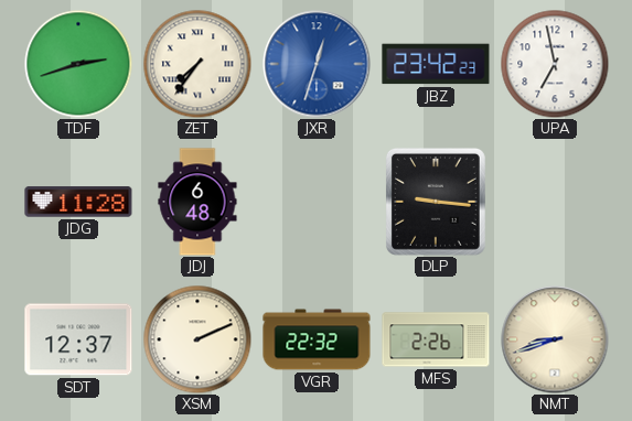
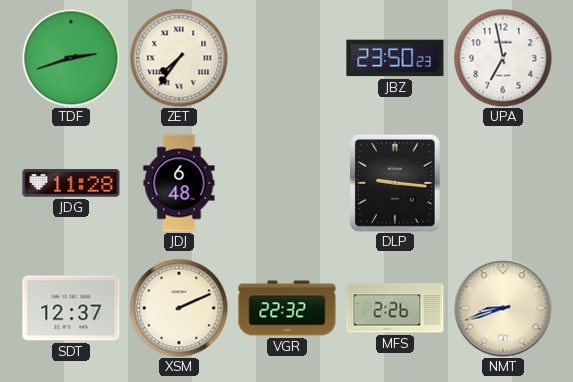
JXR: 12:33 -> none
JBZ: 23:42 -> 23:50
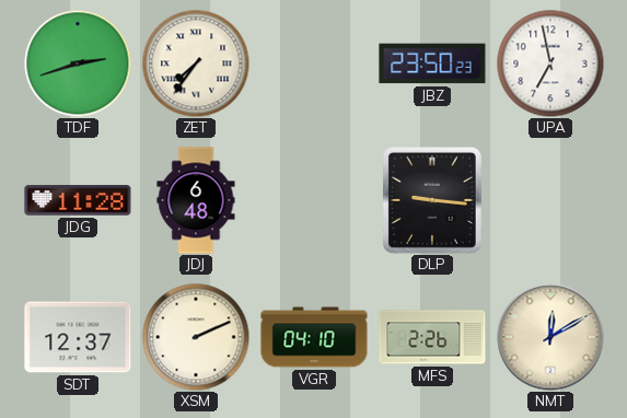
VGR: 22:32 -> 04:10
NMT: 8:42 -> 12:10
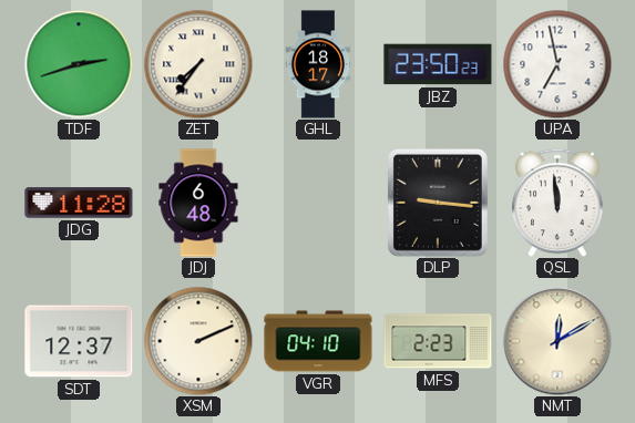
GHL: none -> 18:17
QSL: none -> 11:59
MFS: 2:26 -> 2:23
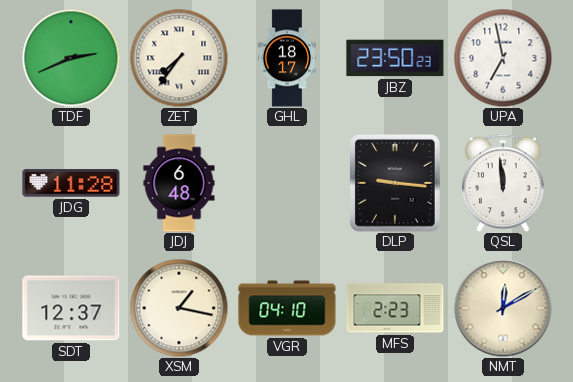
TDF: 2:42 -> 2:41
XSM: 2:11 -> 1:17
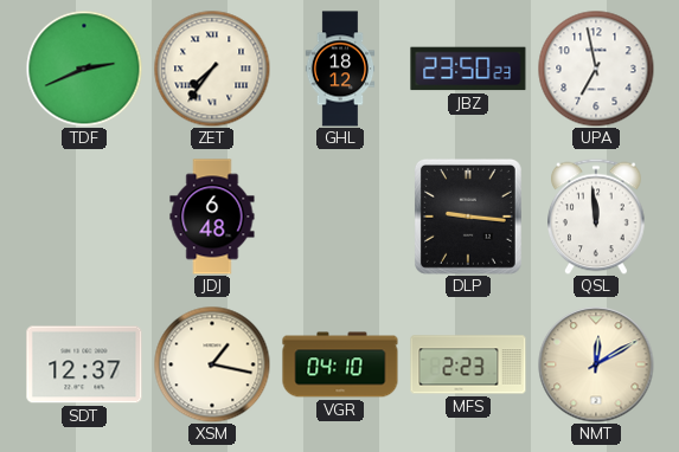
GHL: 18:17 -> 18:12
JDG: 11:28 -> none
